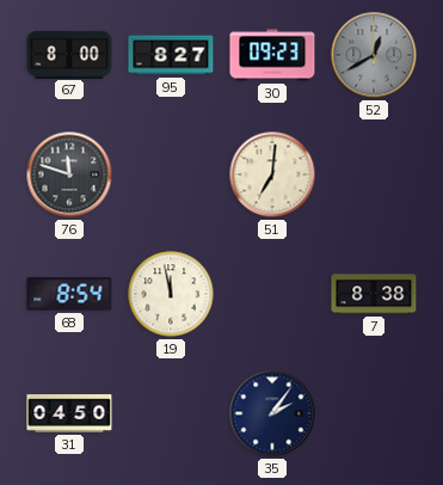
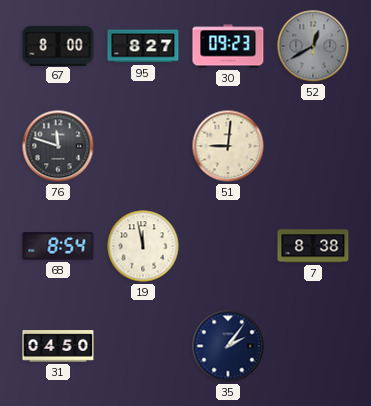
51: 7:01 -> 9:01
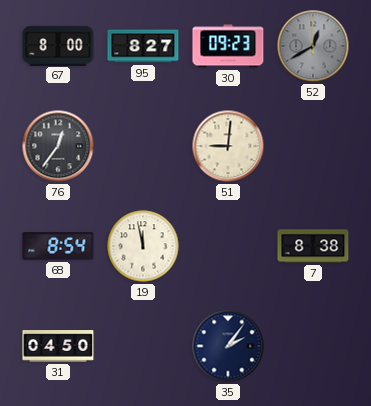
76: 11:48 -> 12:36
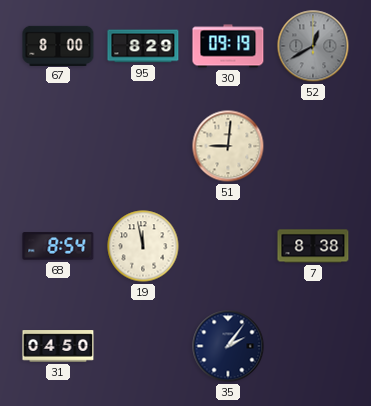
95: 8:27 -> 8:29
30: 09:23 -> 09:19
76: 12:36 -> none
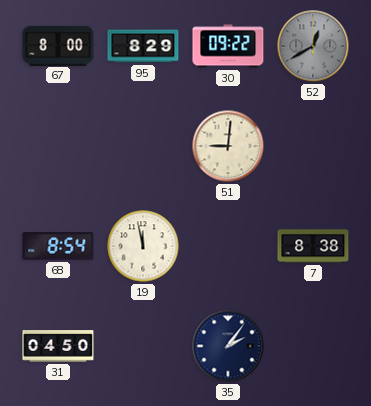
30: 09:19 -> 09:22
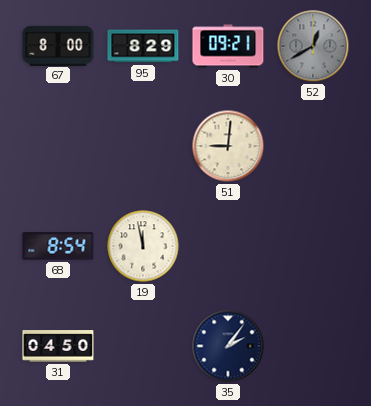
30: 09:22 -> 09:21
7: 8:38 -> none
